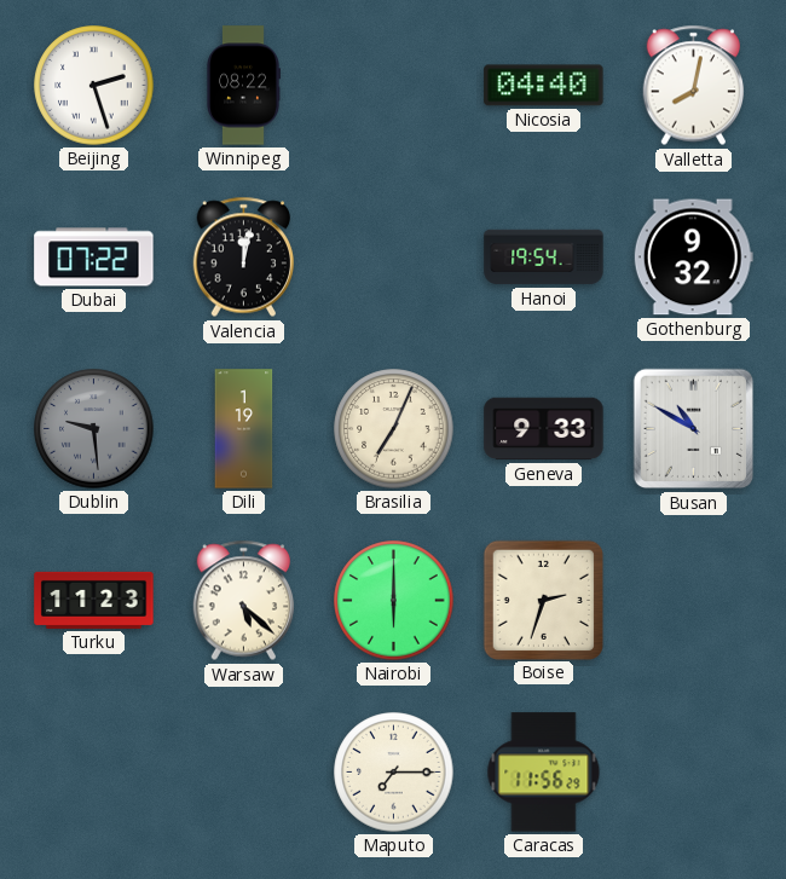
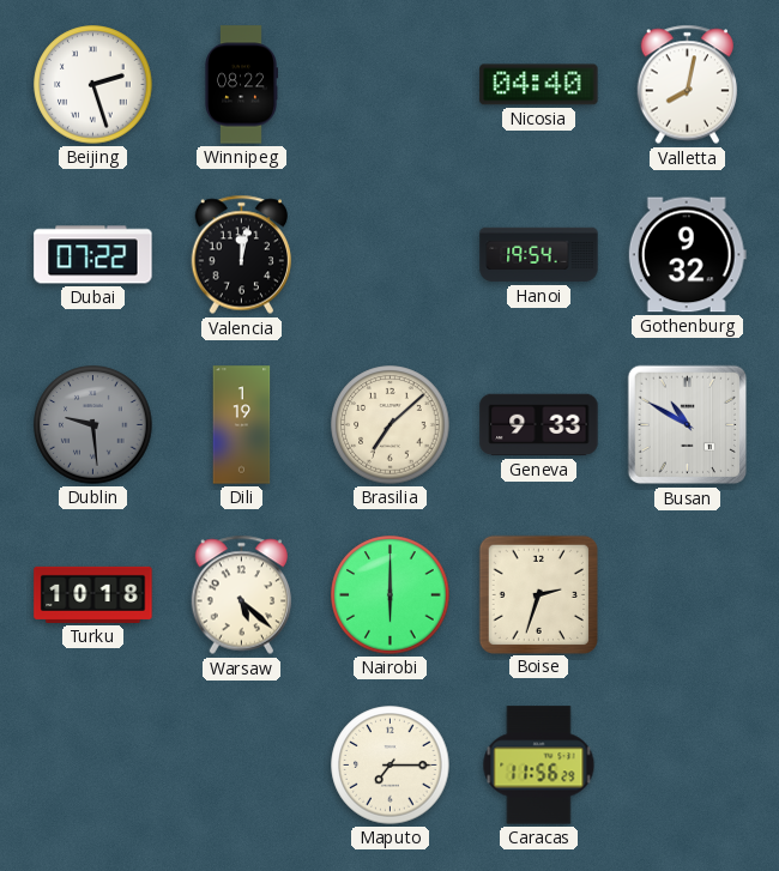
Brasilia: 7:04 -> 7:08
Turku: 11:23 -> 10:18
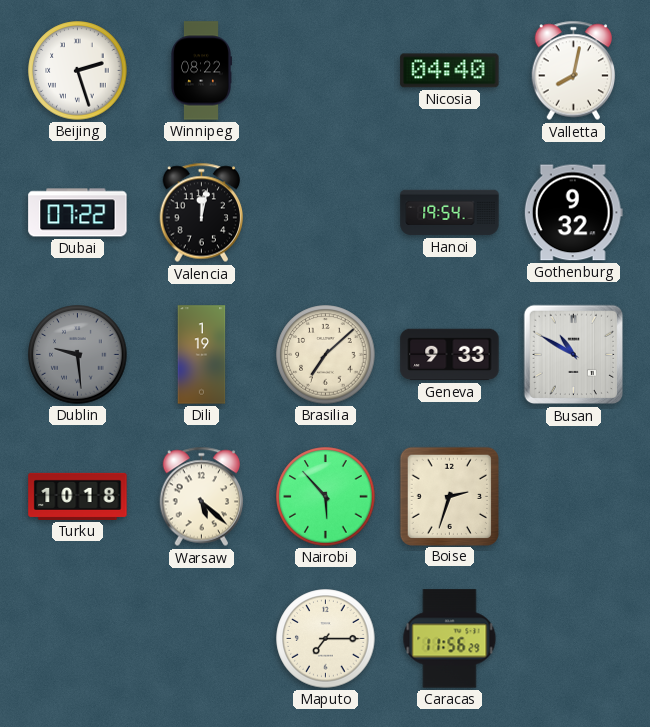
Nairobi: 6:00 -> 5:53
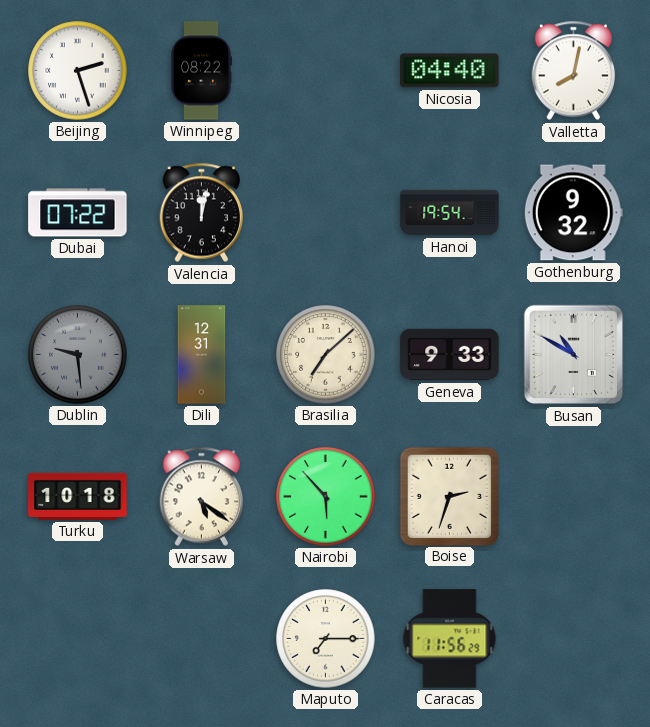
Dili: 1:19 -> 12:31
Warsaw: 5:22 -> 5:21
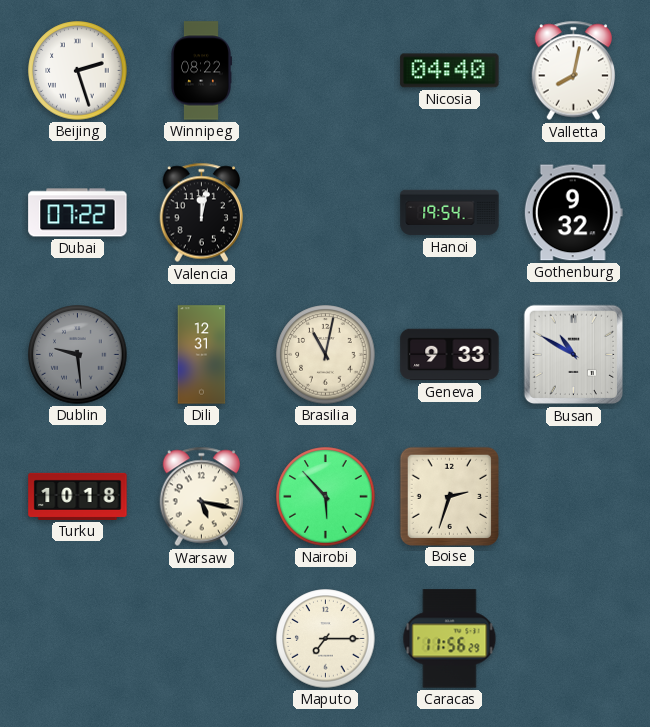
Brasilia: 7:08 -> 11:02
Warsaw: 5:21 -> 5:17
